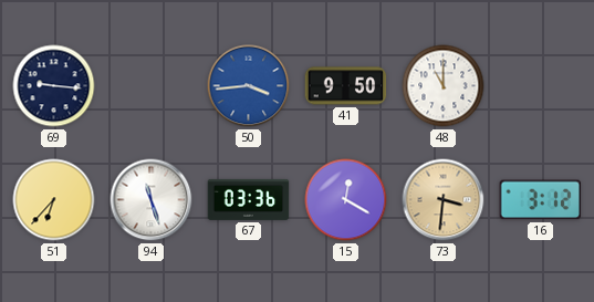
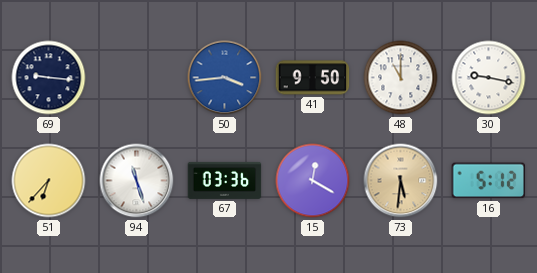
30: none -> 9:17
73: 3:31 -> 5:31
16: 3:12 -> 5:12
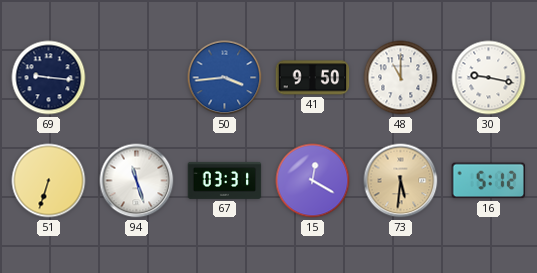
51: 6:37 -> 6:33
67: 03:36 -> 03:31
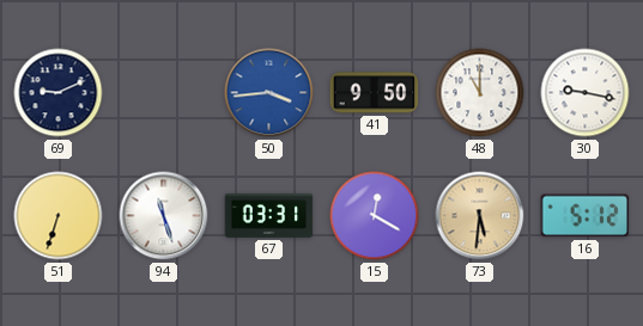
69: 9:16 -> 9:11
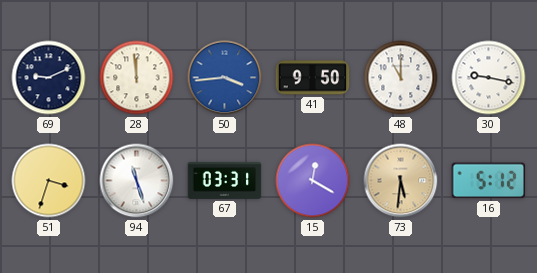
28: none -> 11:59
51: 6:33 -> 3:33
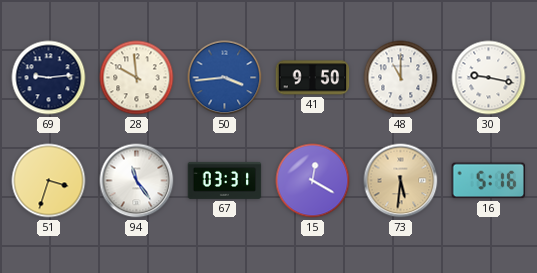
69: 9:11 -> 9:14
28: 11:59 -> 9:59
94: 11:27 -> 11:24
16: 5:12 -> 5:16
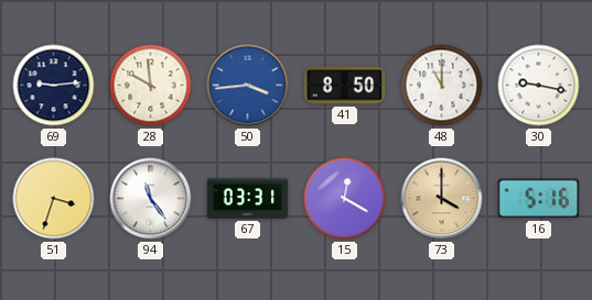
41: 9:50 -> 8:50
73: 5:31 -> 4:00
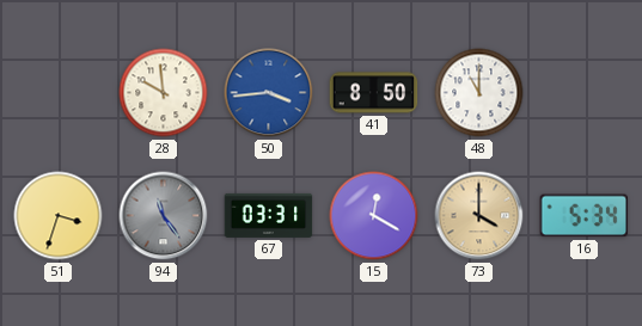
69: 9:14 -> none
30: 9:17 -> none
94 dial: white -> grey
16: 5:16 -> 5:34
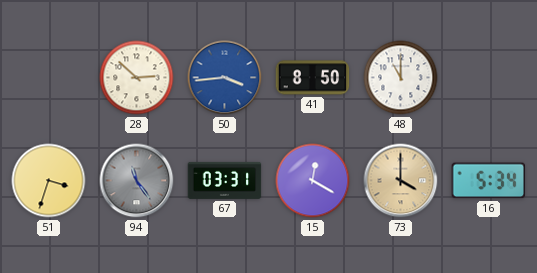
28: 9:59 -> 2:52
